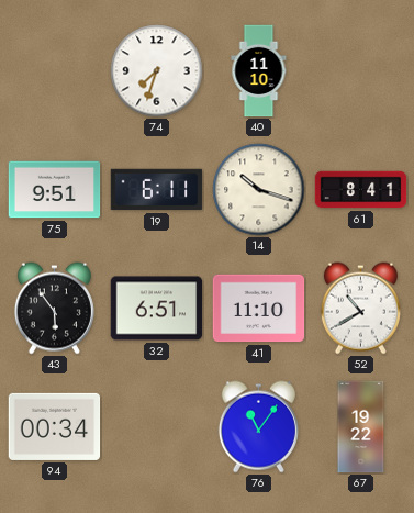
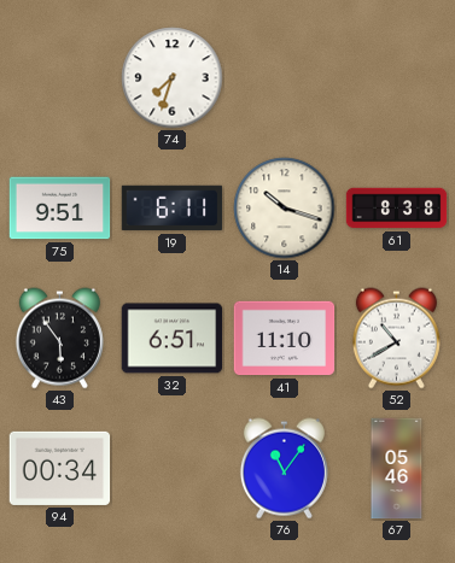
40: 11:10 -> none
61: 8:41 -> 8:38
67: 19:22 -> 05:46
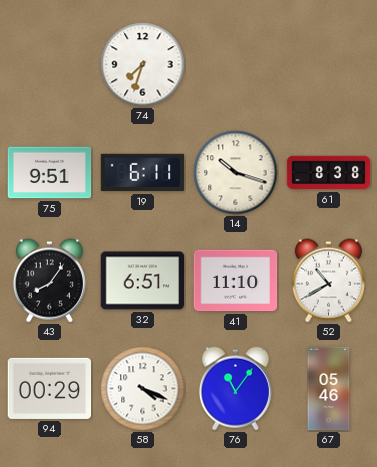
43: 5:54 -> 8:06
94: 00:34 -> 00:29
58: none -> 4:19
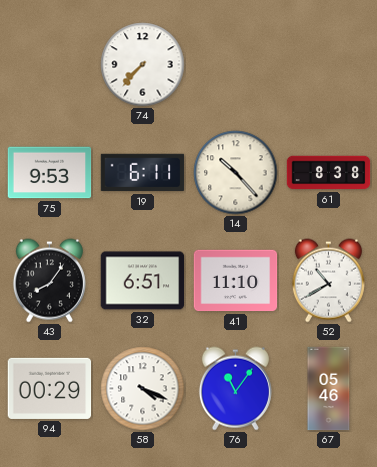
74: 7:33 -> 7:37
75: 9:51 -> 9:53
14: 10:18 -> 10:23
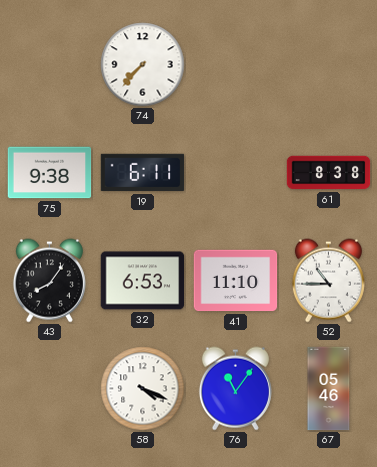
75: 9:53 -> 9:38
14: 10:23 -> none
32: 6:51 -> 6:53
52: 10:40 -> 10:45
94: 00:29 -> none
